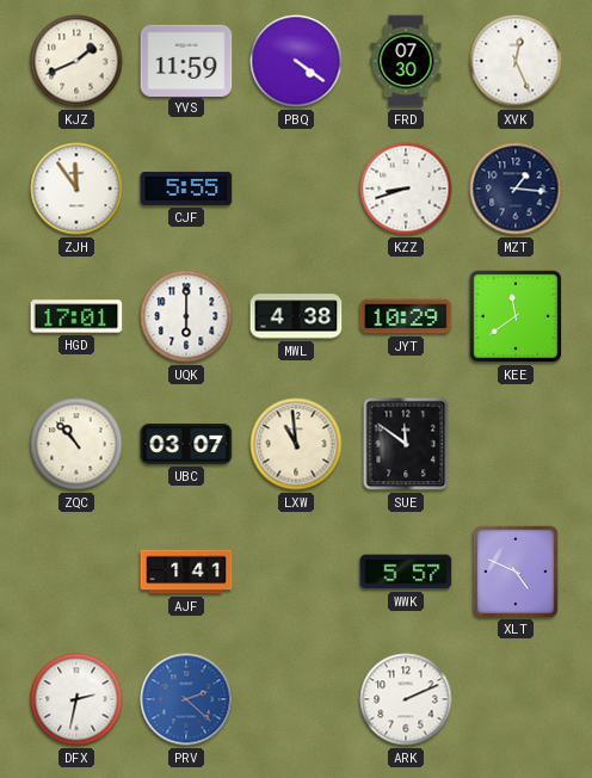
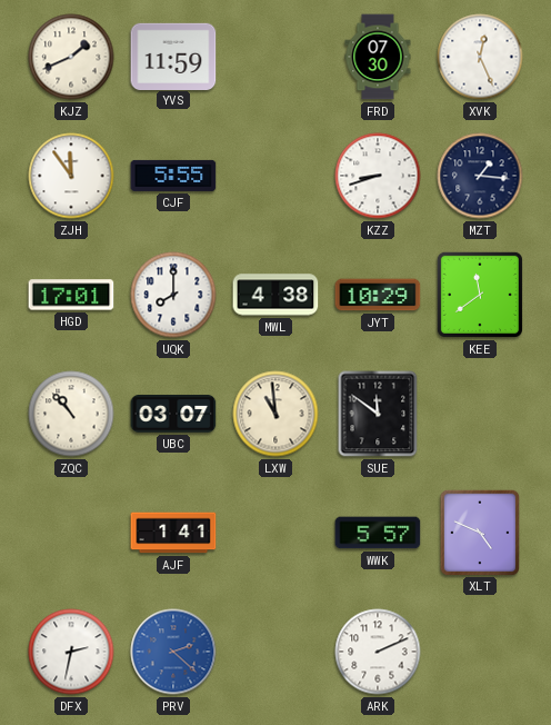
PBQ: 4:21 -> none
UQK: 6:00 -> 8:00
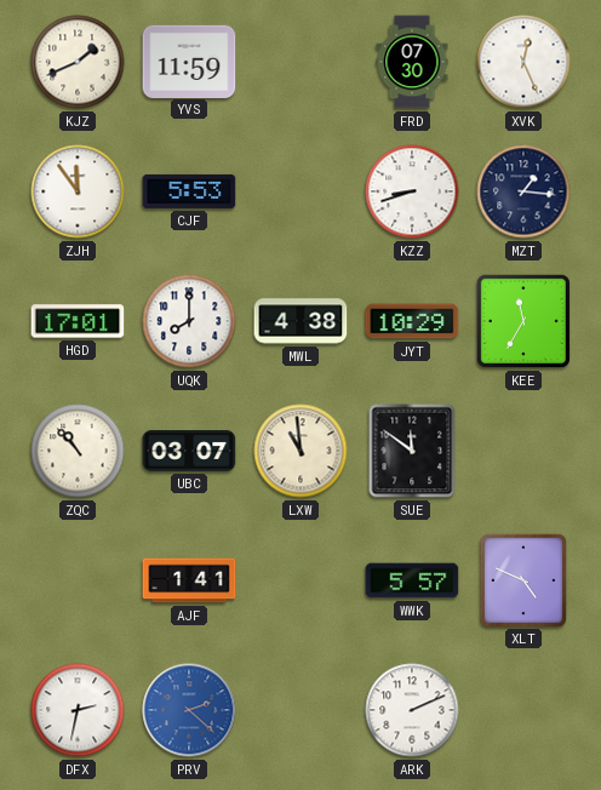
CJF: 5:55 -> 5:53
KEE: 11:39 -> 11:35
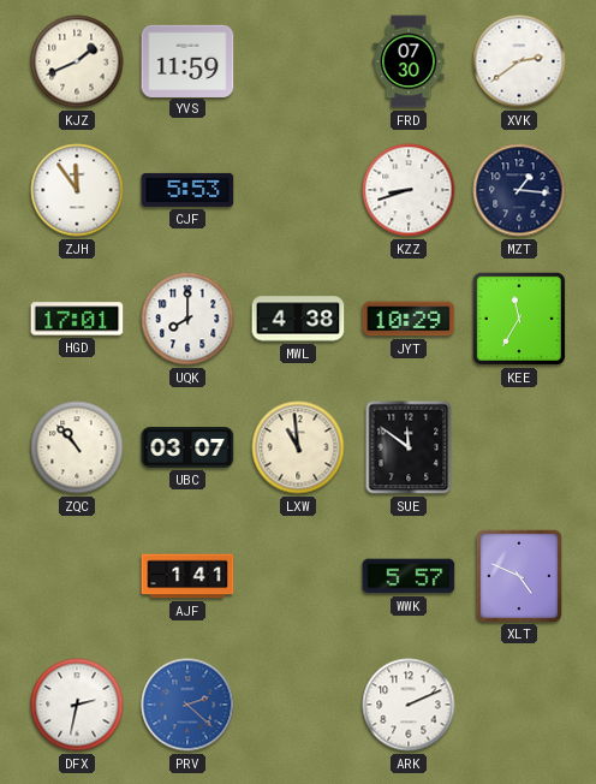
XVK: 12:26 -> 2:39
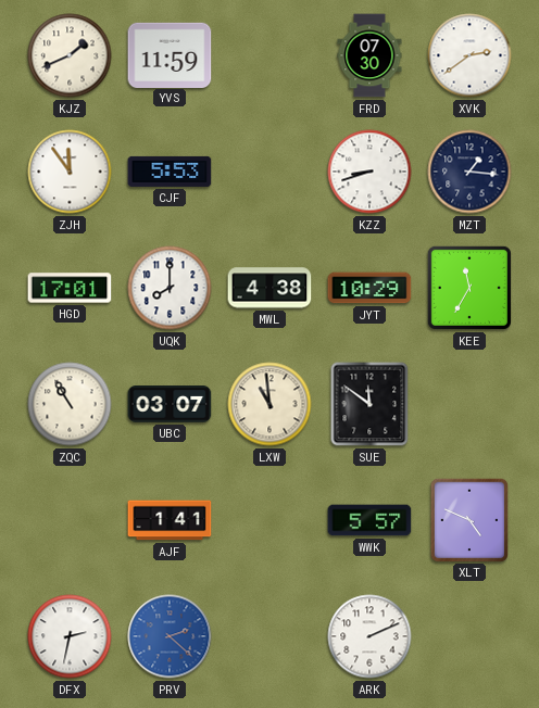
ZQC: 10:53 -> 10:55
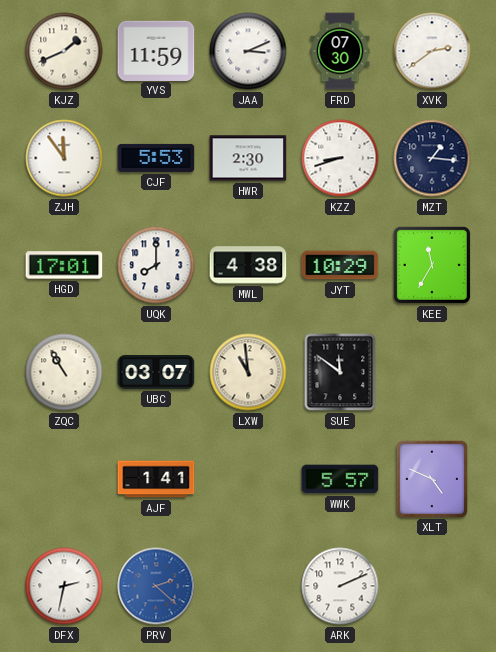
JAA: none -> 3:11
HWR: none -> 2:30
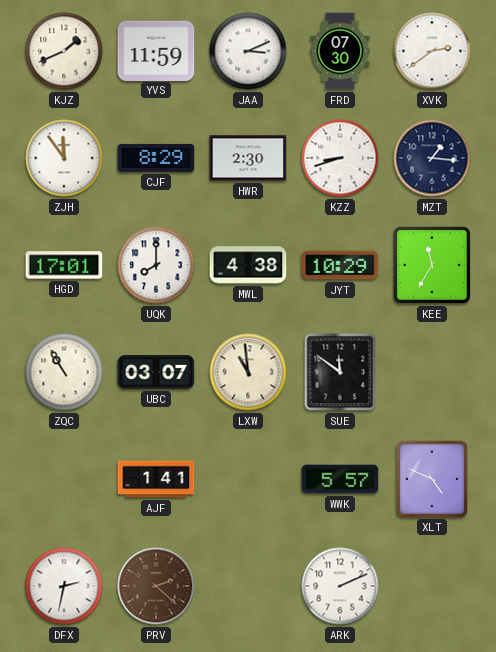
CJF: 5:53 -> 8:29
PRV dial: blue -> brown
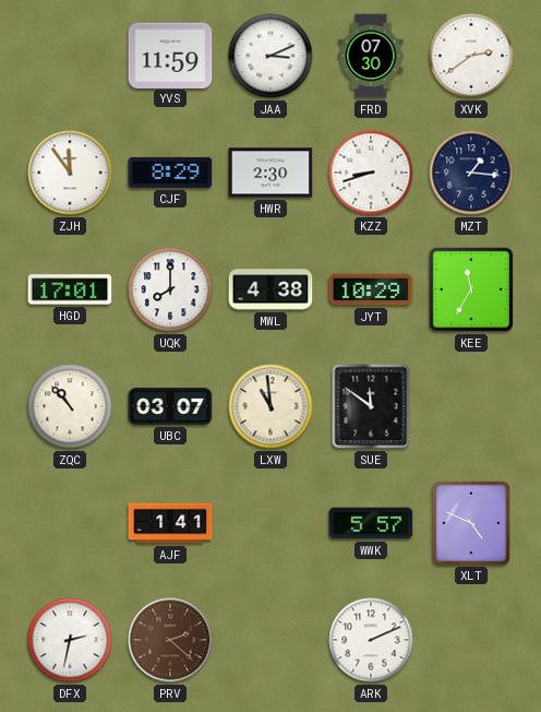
KJZ: 1:41 -> none
ZQC: 10:55 -> 10:53
